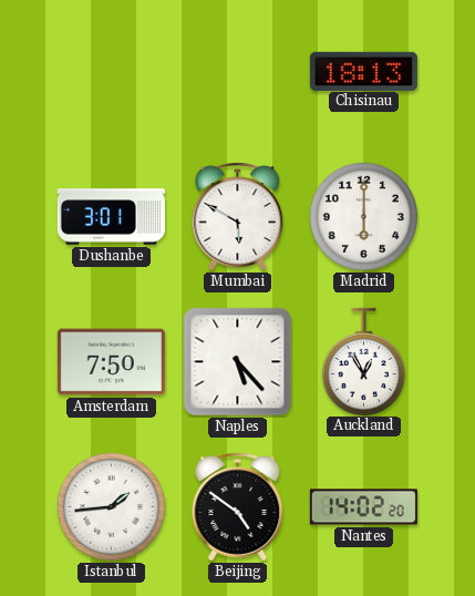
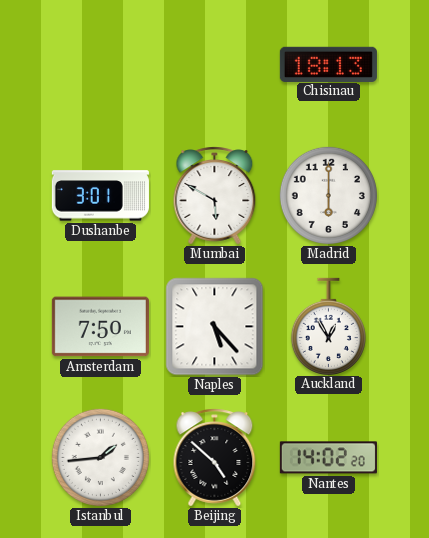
Beijing: 4:51 -> 4:52
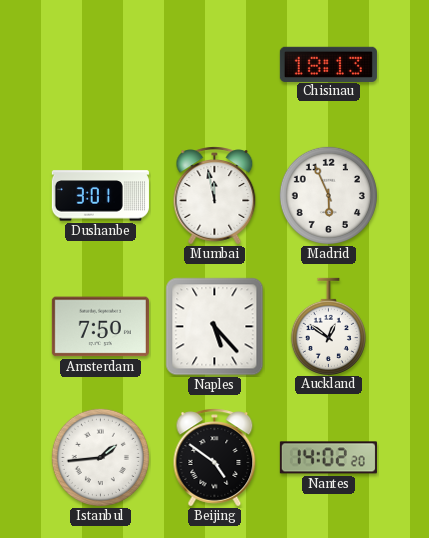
Mumbai: 5:50 -> 11:58
Madrid: 6:00 -> 5:56
Auckland: 12:55 -> 12:51
Beijing: 4:52 -> 4:51
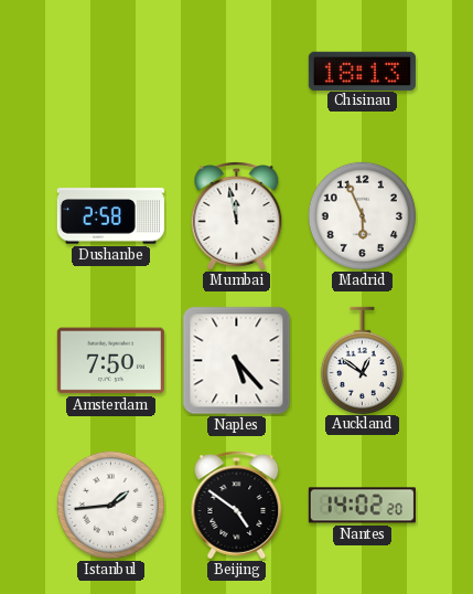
Dushanbe: 3:01 -> 2:58
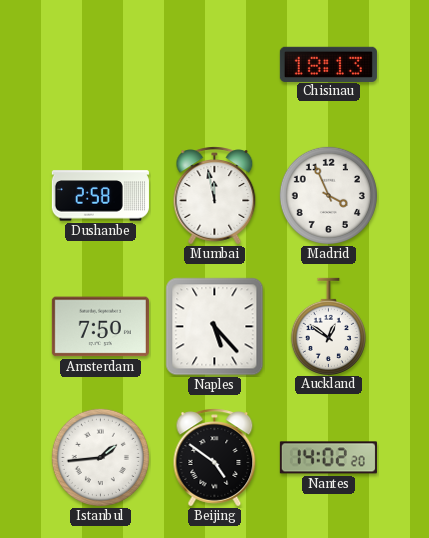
Madrid: 5:56 -> 3:56
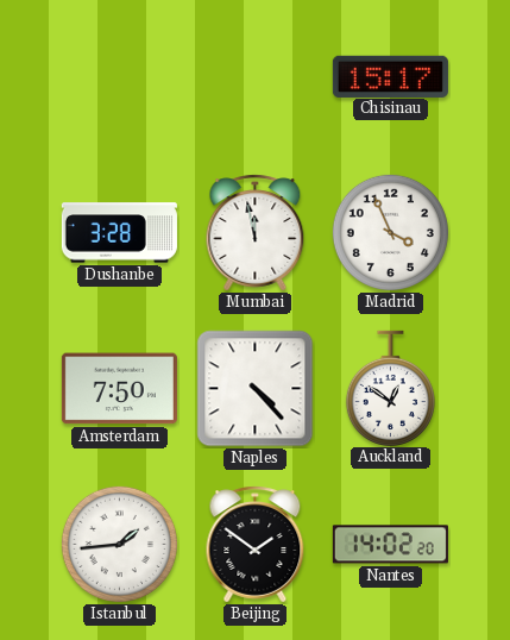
Chisinau: 18:13 -> 15:17
Dushanbe: 2:58 -> 3:28
Naples: 5:23 -> 4:23
Beijing: 4:51 -> 1:51
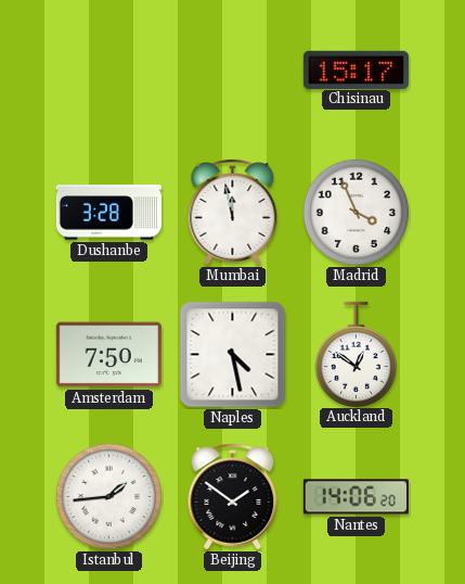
Naples: 4:23 -> 4:28
Nantes: 14:02 -> 14:06
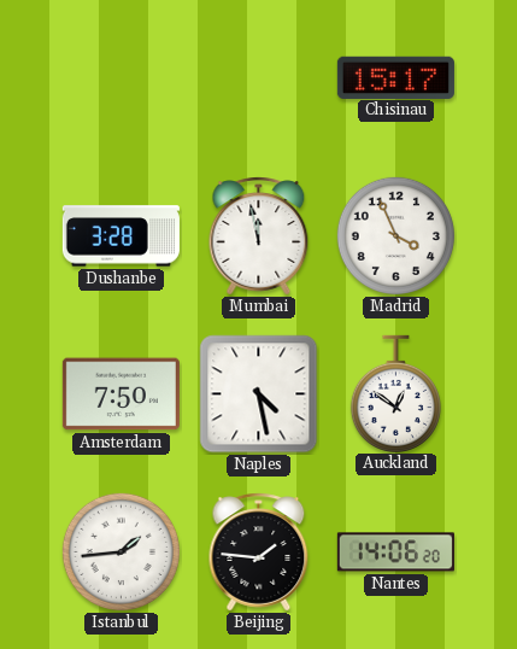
Beijing: 1:51 -> 1:46
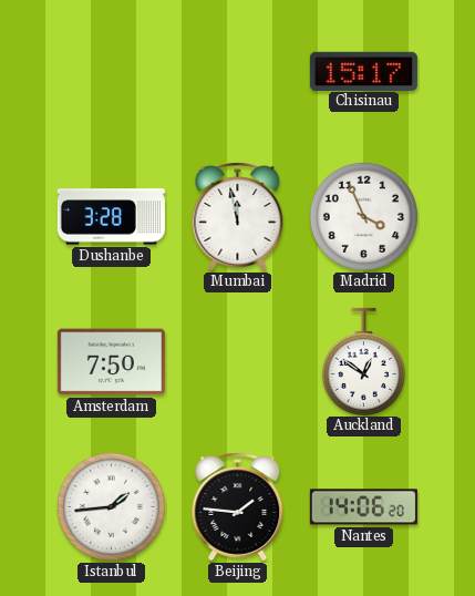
Naples: 4:28 -> none
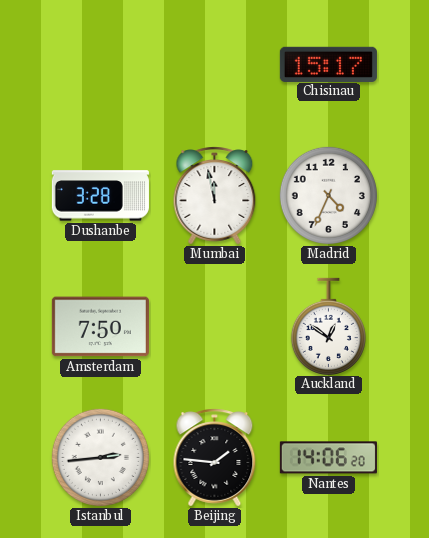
Madrid: 3:56 -> 4:34
Istanbul: 1:44 -> 2:44
